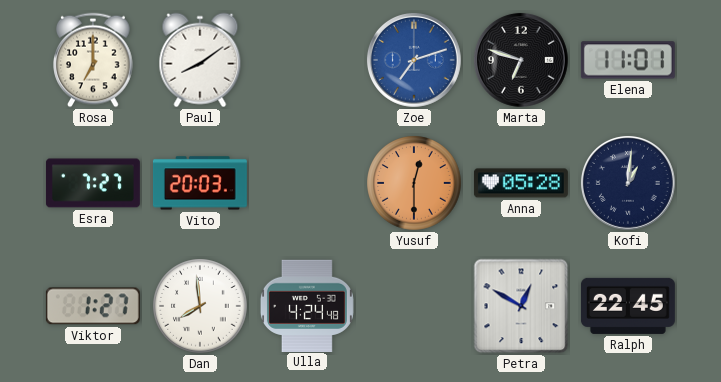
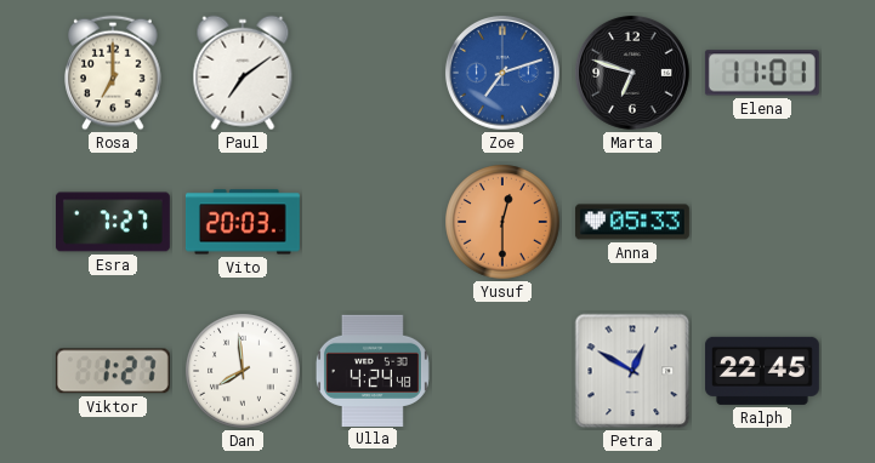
Paul: 8:09 -> 7:09
Anna: 05:28 -> 05:33
Kofi: 1:01 -> none
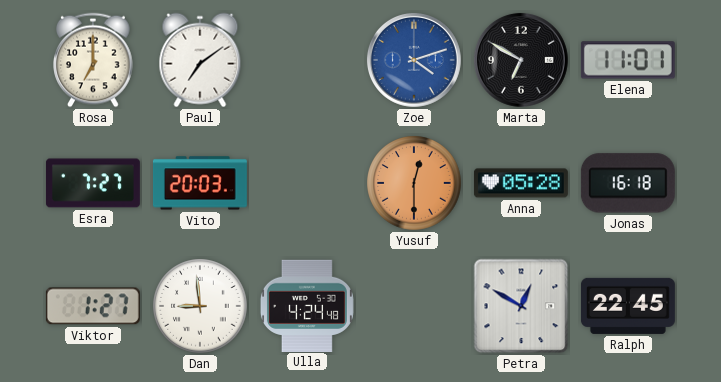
Zoe: 7:12 -> 4:12
Marta: 6:48 -> 6:50
Anna: 05:33 -> 05:28
Jonas: none -> 16:18
Dan: 7:59 -> 8:59
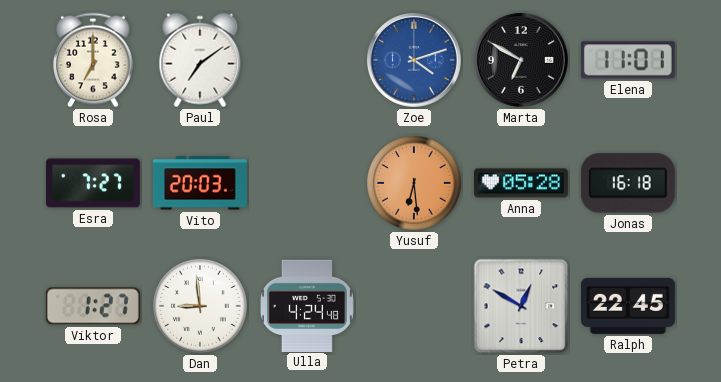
Yusuf: 12:30 -> 6:29
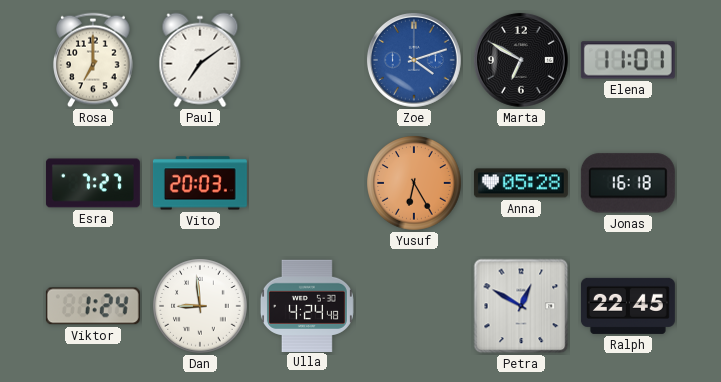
Yusuf: 6:29 -> 6:25
Viktor: 1:27 -> 1:24
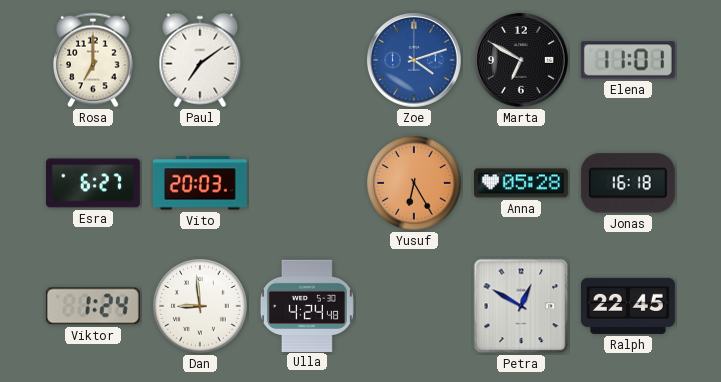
Esra: 7:27 -> 6:27
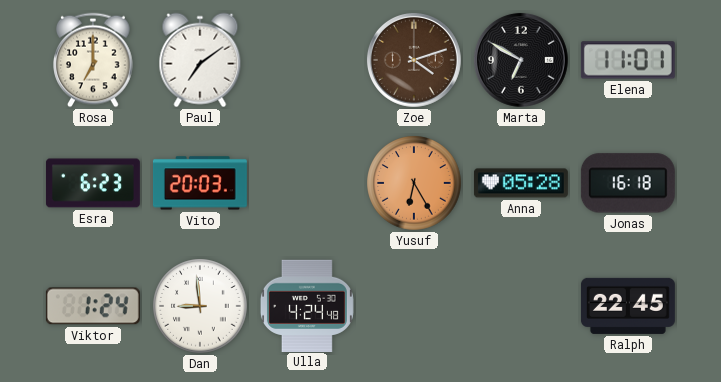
Zoe dial: blue -> brown
Esra: 6:27 -> 6:23
Petra: 12:50 -> none
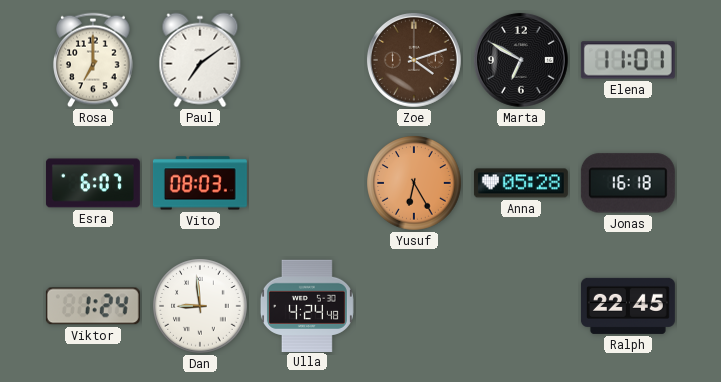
Esra: 6:23 -> 6:07
Vito: 20:03 -> 08:03
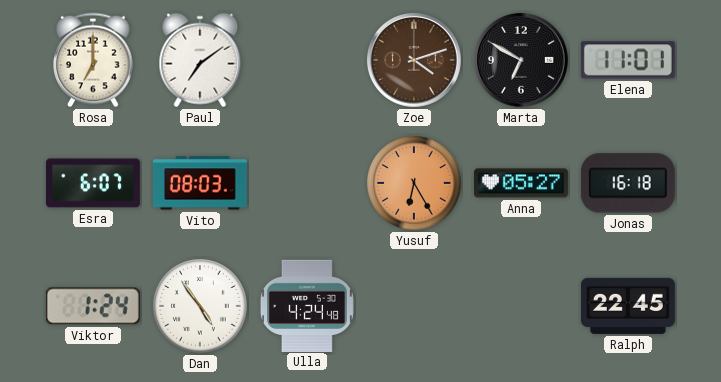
Anna: 05:28 -> 05:27
Dan: 8:59 -> 4:54
